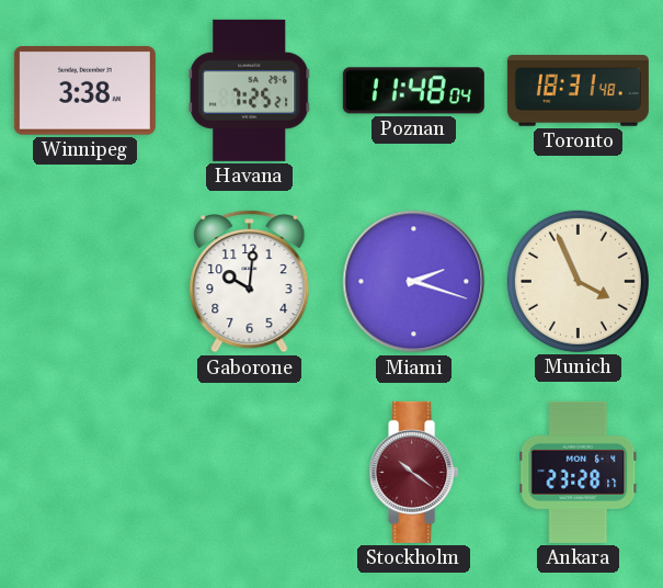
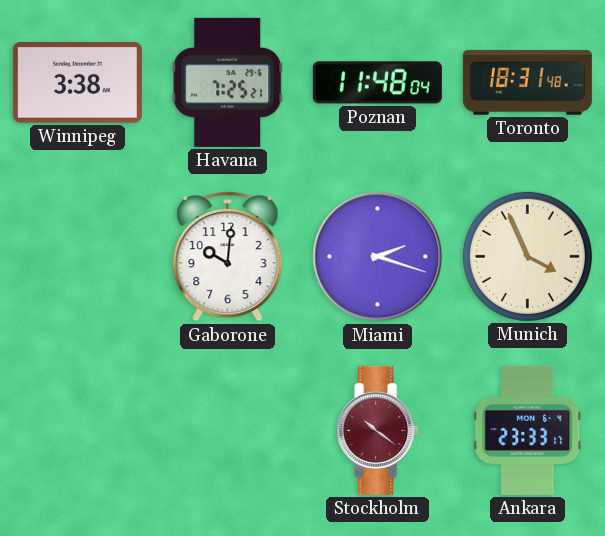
Ankara: 23:28 -> 23:33
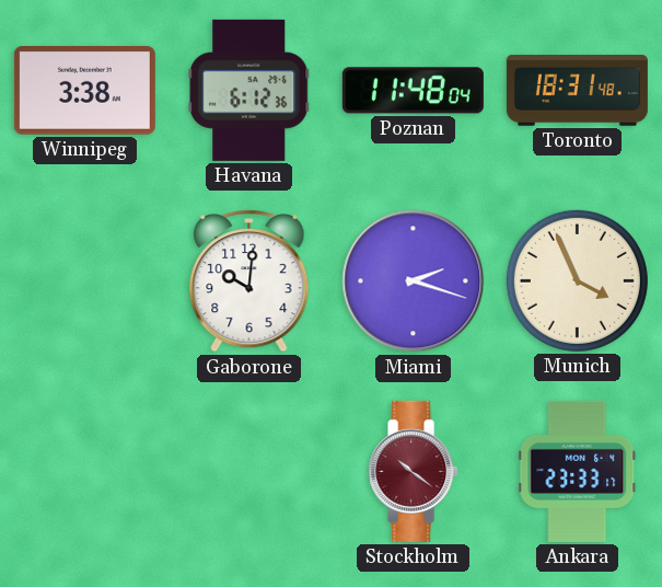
Havana: 7:25 -> 6:12
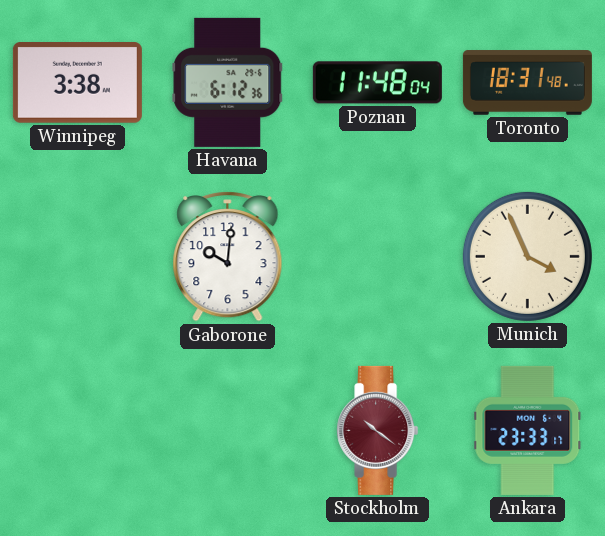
Miami: 2:18 -> none
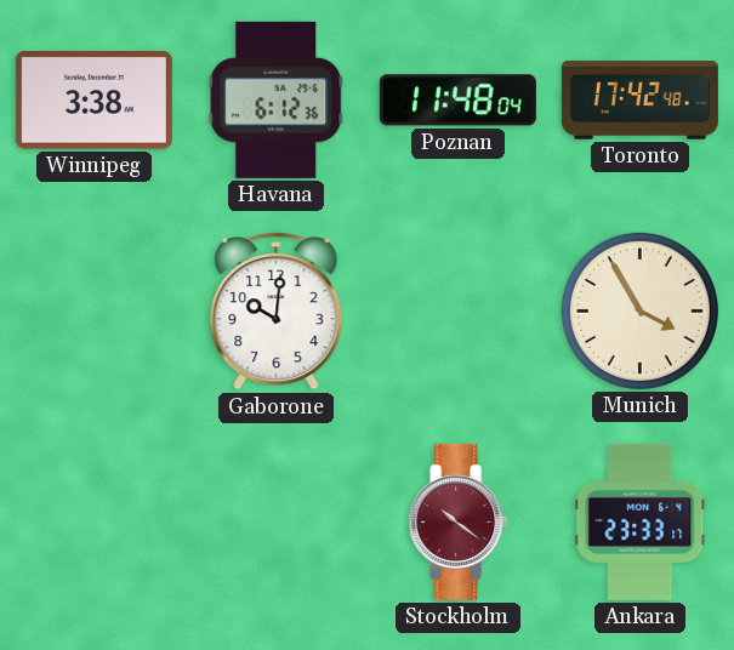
Toronto: 18:31 -> 17:42
Munich: 3:56 -> 3:55
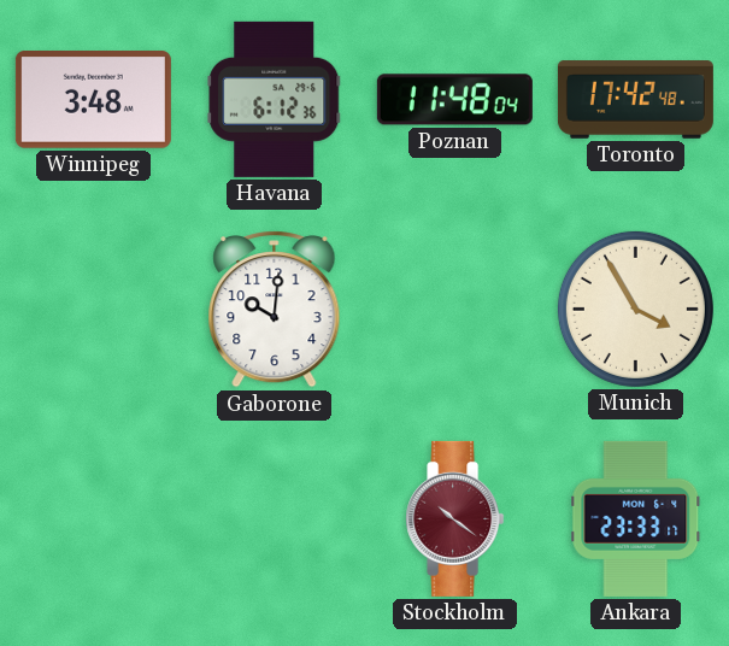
Winnipeg: 3:38 -> 3:48
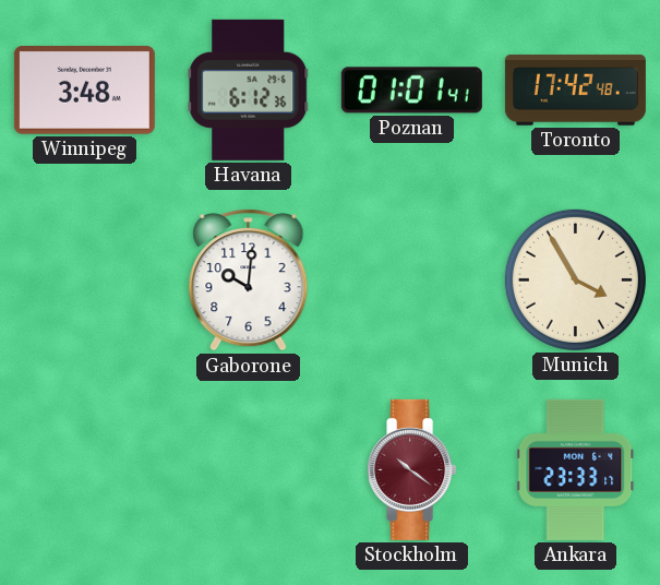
Poznan: 11:48 -> 01:01
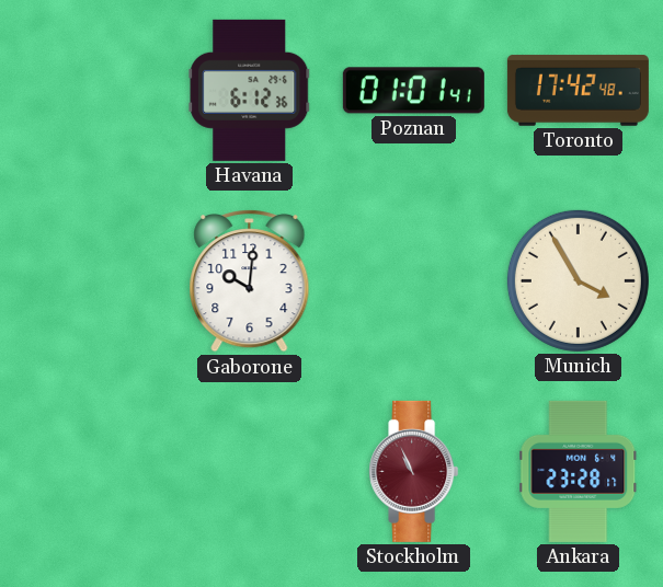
Winnipeg: 3:48 -> none
Stockholm: 10:21 -> 10:56
Ankara: 23:33 -> 23:28
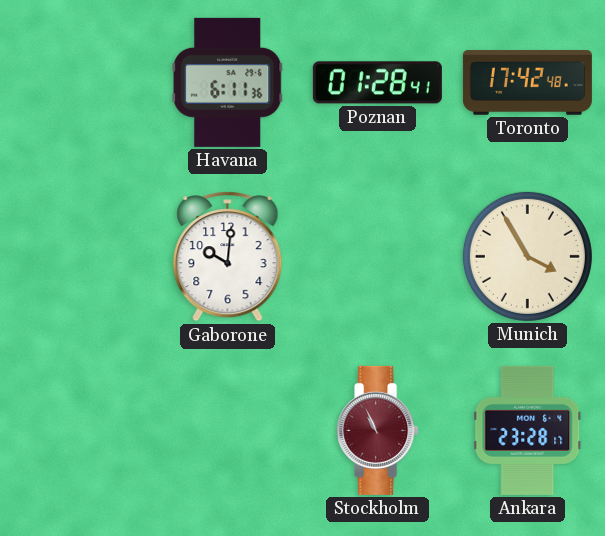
Havana: 6:12 -> 6:11
Poznan: 01:01 -> 01:28
